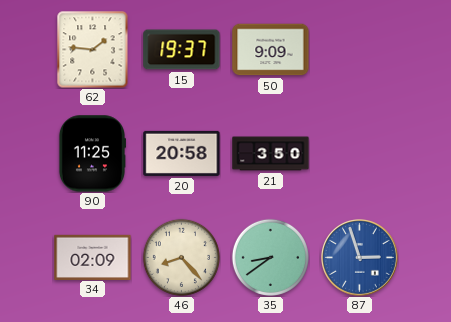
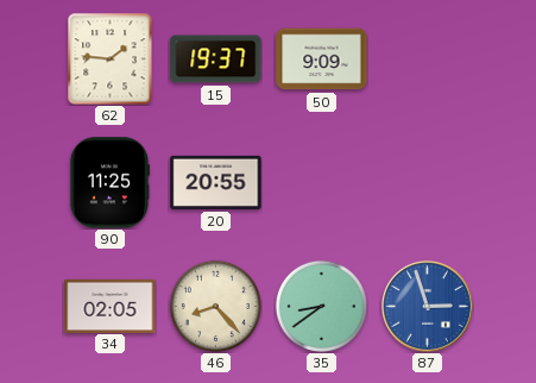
20: 20:58 -> 20:55
21: 3:50 -> none
34: 02:09 -> 02:05
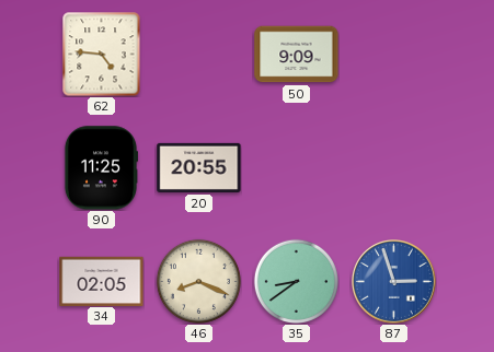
62: 1:46 -> 4:46
15: 19:37 -> none
46: 8:23 -> 8:19
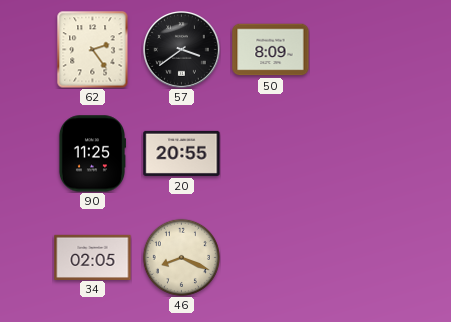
62: 4:46 -> 2:24
57: none -> 3:39
50: 9:09 -> 8:09
35: 8:39 -> none
87: 2:57 -> none
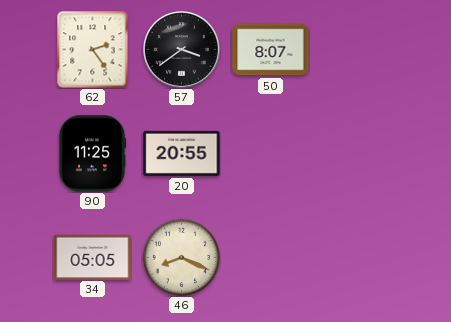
50: 8:09 -> 8:07
34: 02:05 -> 05:05
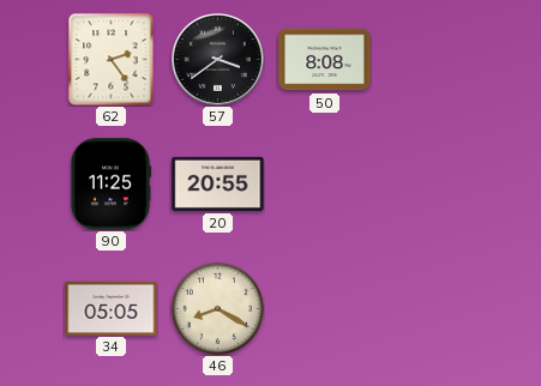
50: 8:07 -> 8:08
46: 8:19 -> 8:20
